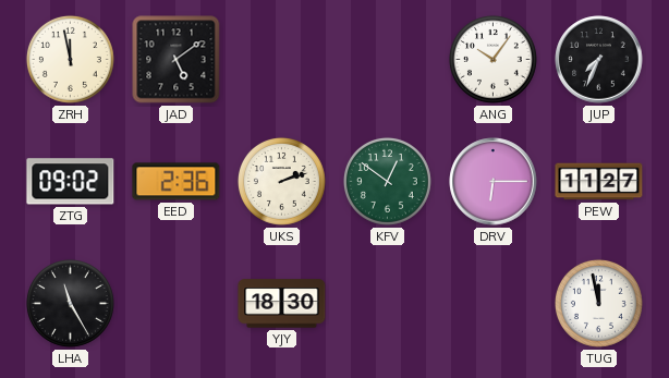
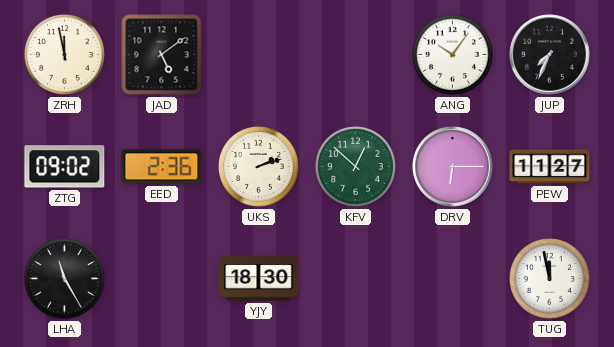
KFV: 12:51 -> 12:52
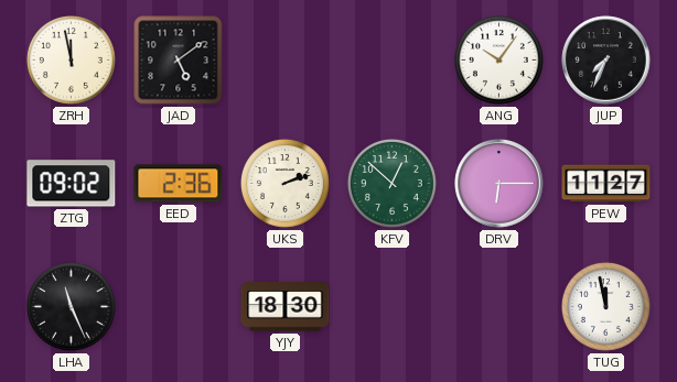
LHA: 11:25 -> 11:26
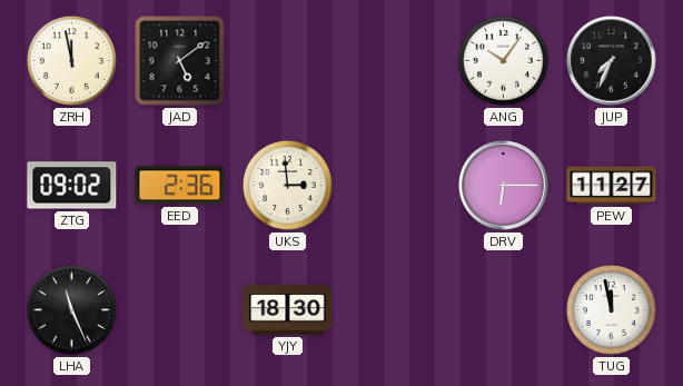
UKS: 2:12 -> 2:59
KFV: 12:52 -> none
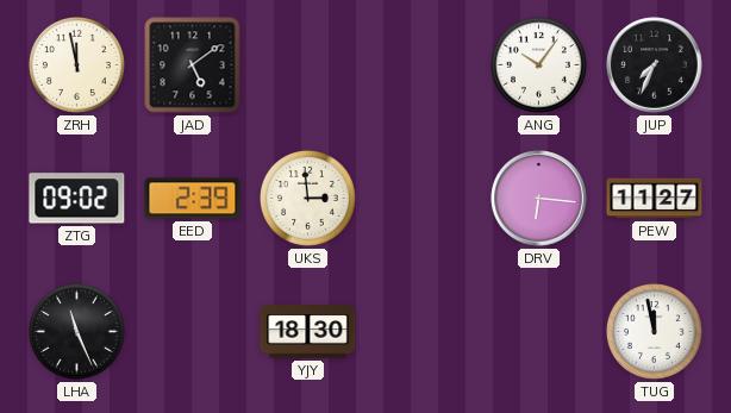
EED: 2:36 -> 2:39
DRV: 6:15 -> 6:16
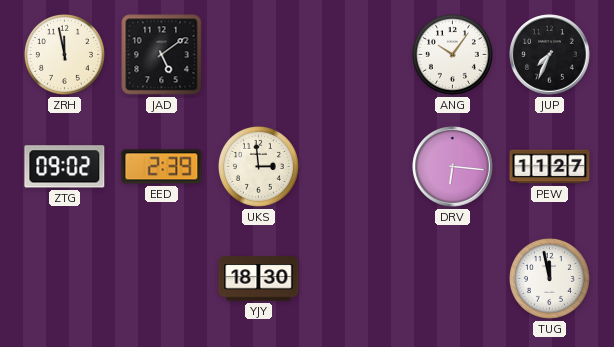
LHA: 11:26 -> none
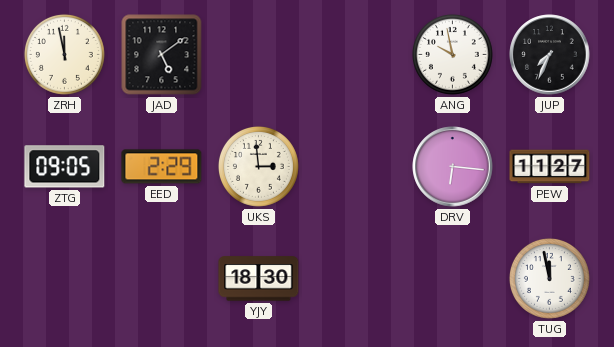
ANG: 10:06 -> 9:58
ZTG: 09:02 -> 09:05
EED: 2:39 -> 2:29
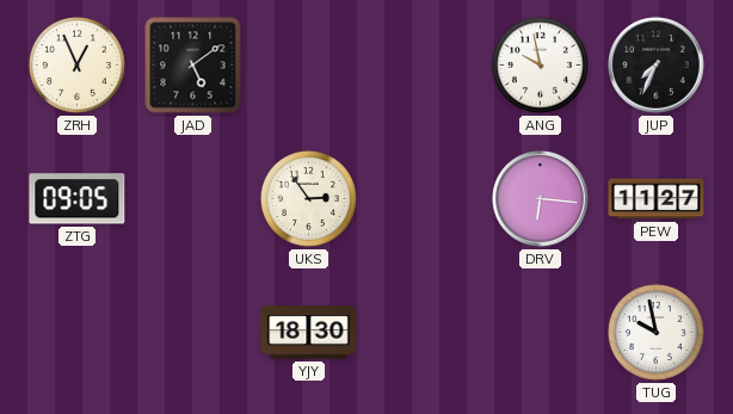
ZRH: 11:58 -> 12:56
EED: 2:29 -> none
UKS: 2:59 -> 2:54
TUG: 11:58 -> 9:58
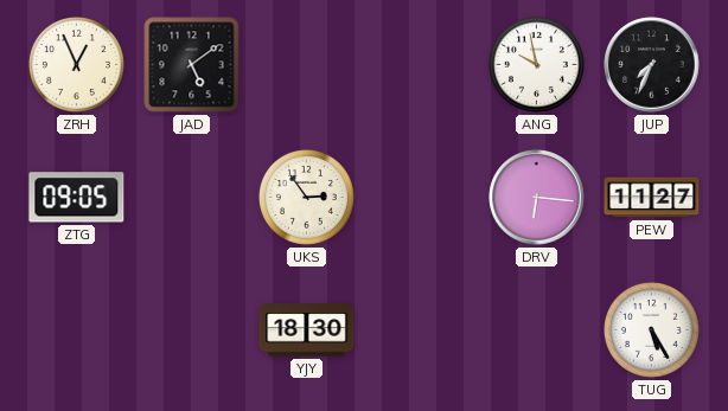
TUG: 9:58 -> 5:25
